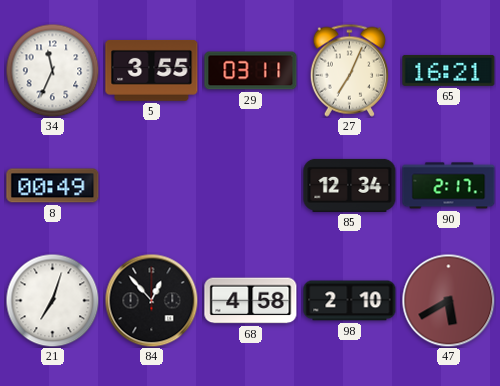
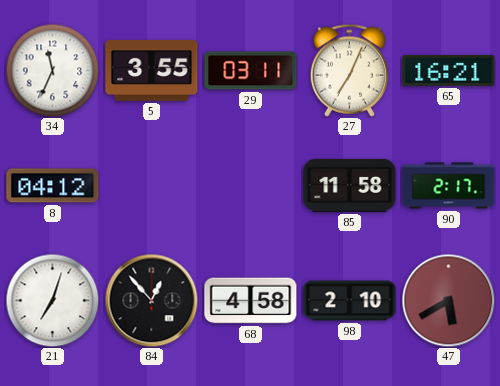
8: 00:49 -> 04:12
85: 12:34 -> 11:58
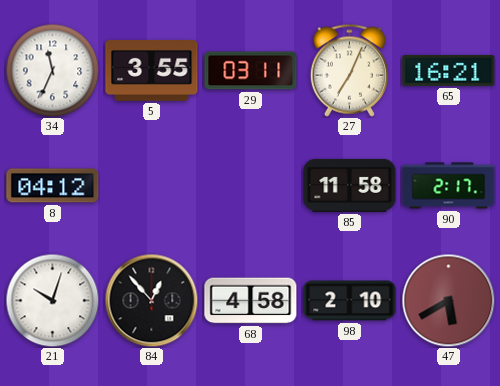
21: 7:03 -> 10:03
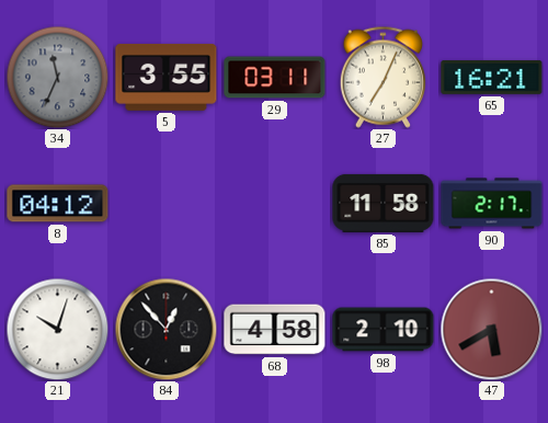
34 dial: white -> grey
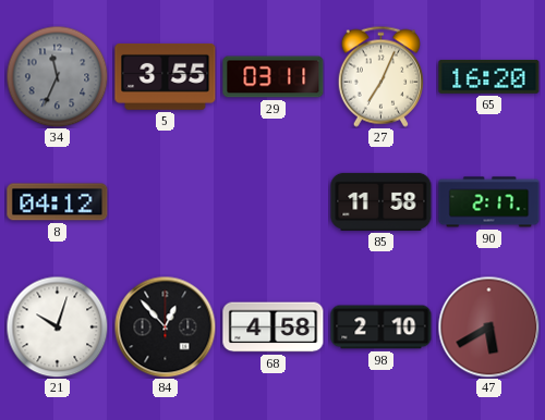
65: 16:21 -> 16:20
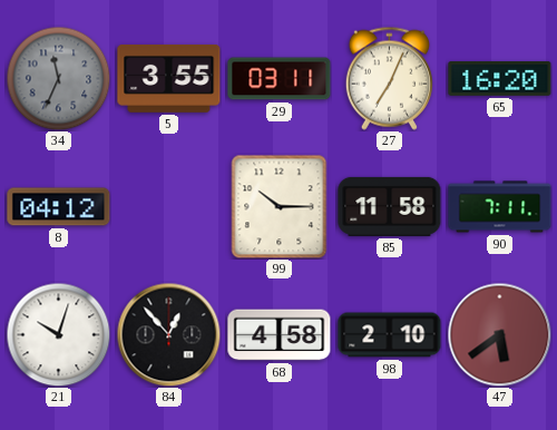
99: none -> 10:15
90: 2:17 -> 7:11
47: 5:40 -> 5:39
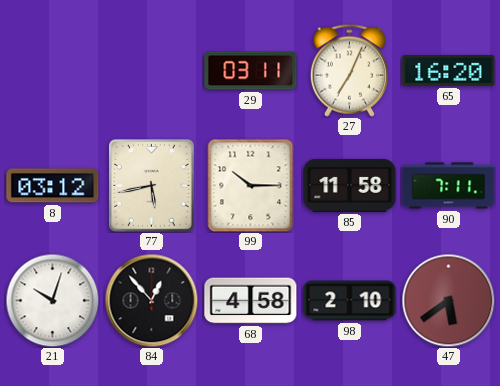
34: 11:34 -> none
5: 3:55 -> none
8: 04:12 -> 03:12
77: none -> 5:43
